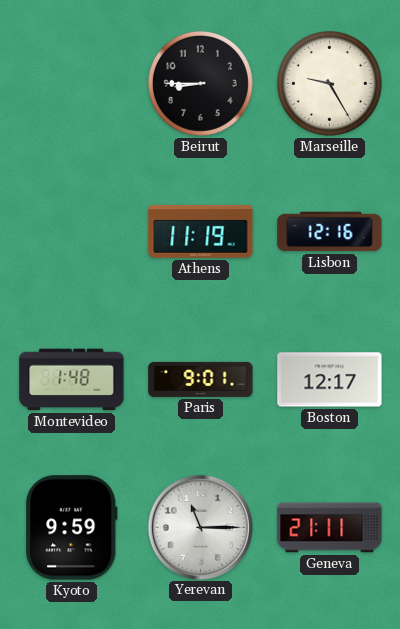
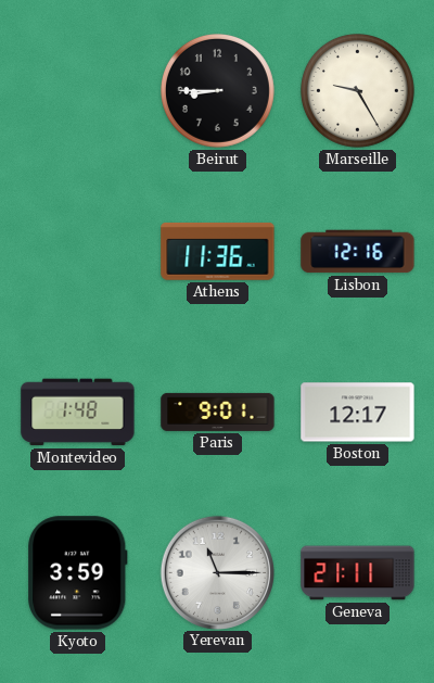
Athens: 11:19 -> 11:36
Kyoto: 9:59 -> 3:59
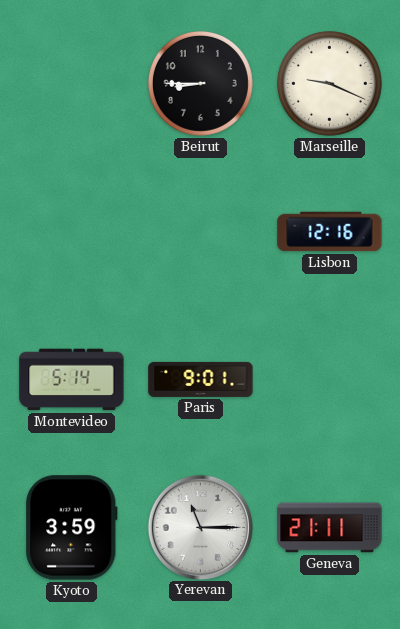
Marseille: 9:25 -> 9:19
Athens: 11:36 -> none
Montevideo: 1:48 -> 5:14
Boston: 12:17 -> none
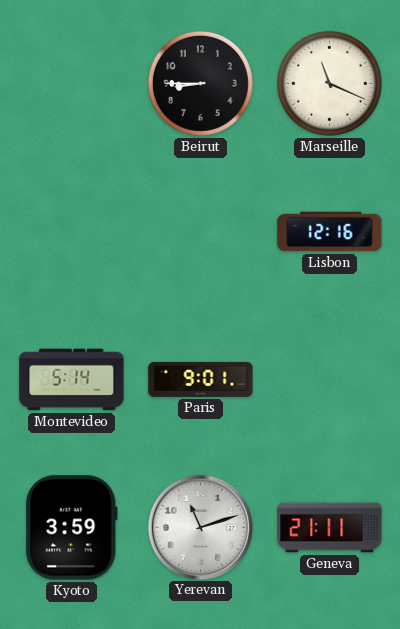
Marseille: 9:19 -> 11:19
Yerevan: 11:15 -> 11:12
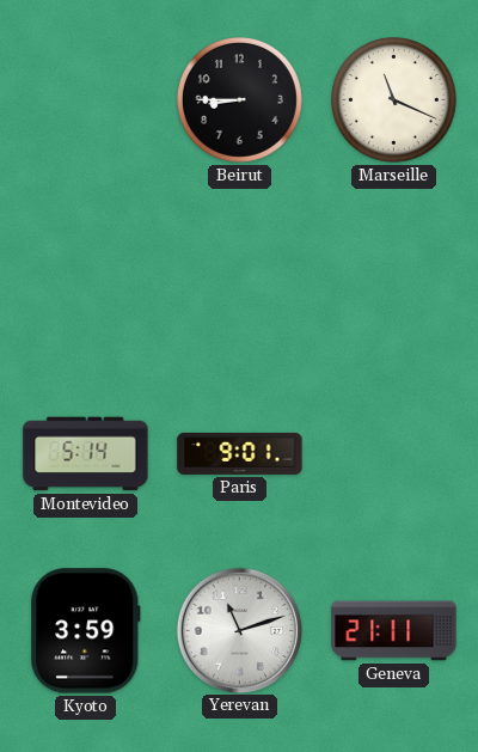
Lisbon: 12:16 -> none
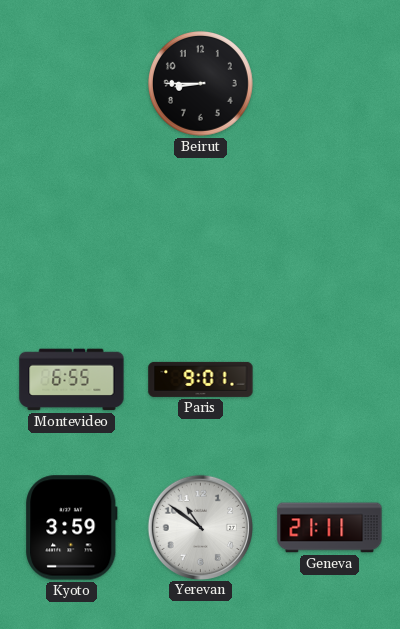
Marseille: 11:19 -> none
Montevideo: 5:14 -> 6:55
Yerevan: 11:12 -> 10:51
